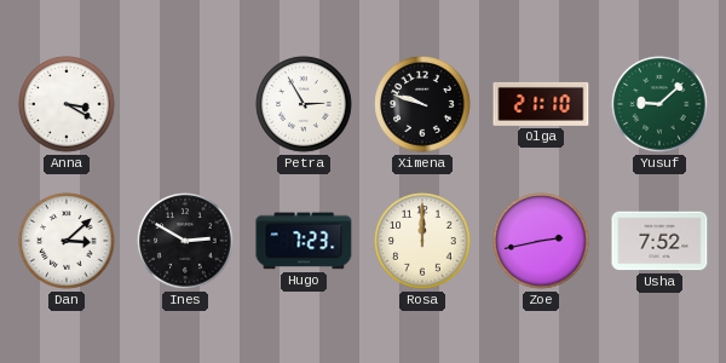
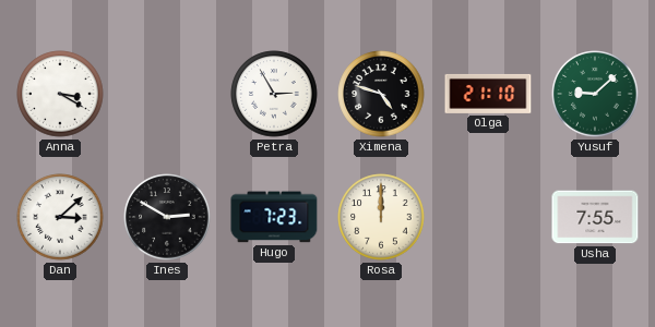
Ximena: 9:48 -> 4:48
Zoe: 2:43 -> none
Usha: 7:52 -> 7:55
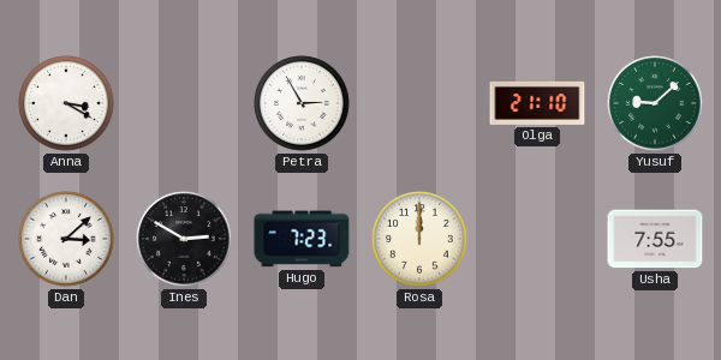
Ximena: 4:48 -> none
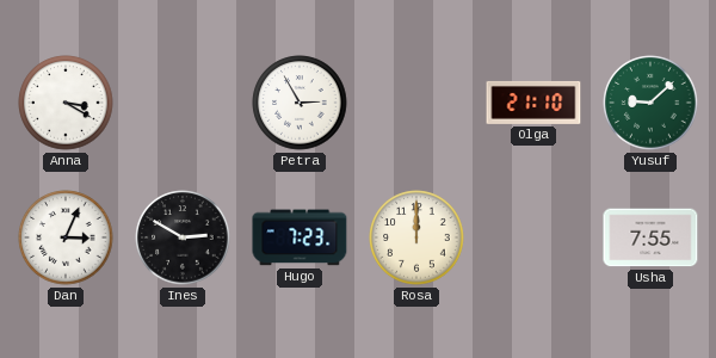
Dan: 3:08 -> 3:04
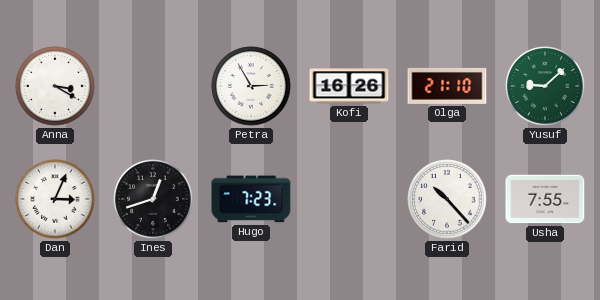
Kofi: none -> 16:26
Ines: 2:50 -> 12:42
Rosa: 12:00 -> none
Farid: none -> 10:23
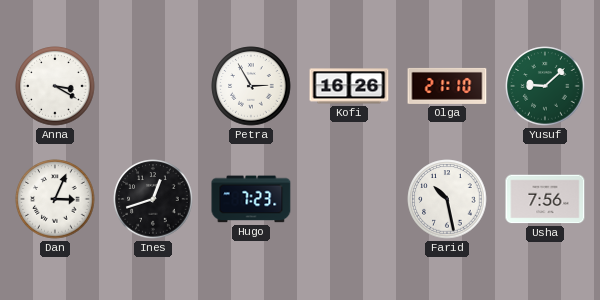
Farid: 10:23 -> 10:28
Usha: 7:55 -> 7:56
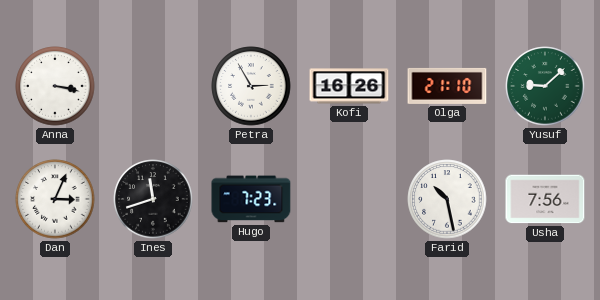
Anna: 3:20 -> 3:17
Ines: 12:42 -> 11:42
